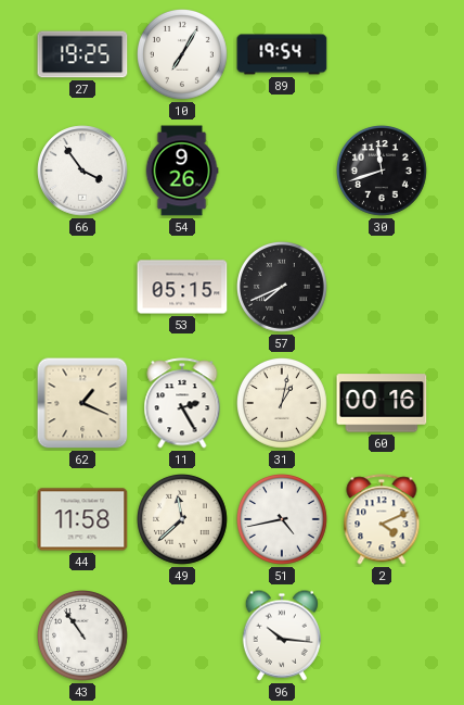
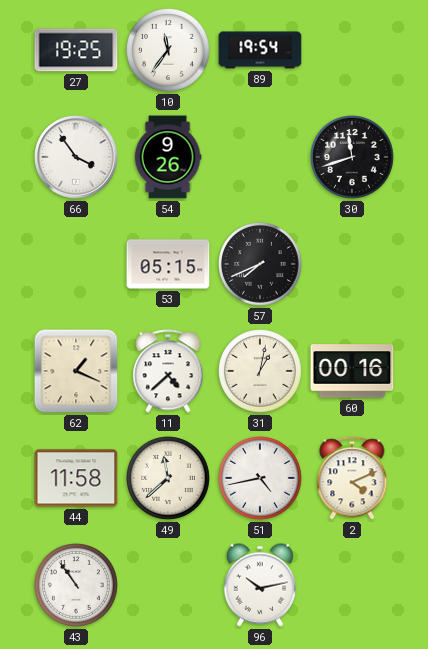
10: 7:05 -> 11:36
11: 2:25 -> 4:38
96: 10:16 -> 10:13
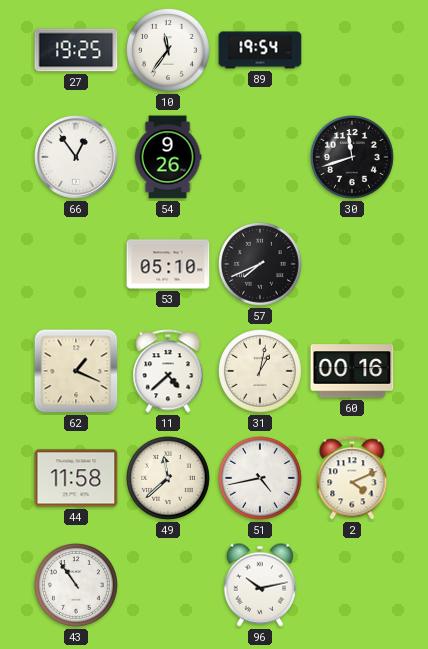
66: 3:54 -> 12:54
53: 05:15 -> 05:10
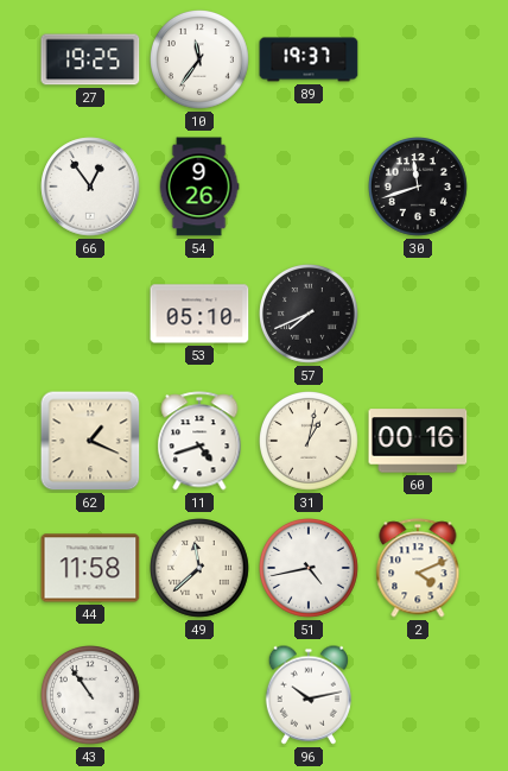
89: 19:54 -> 19:37
11: 4:38 -> 4:42
